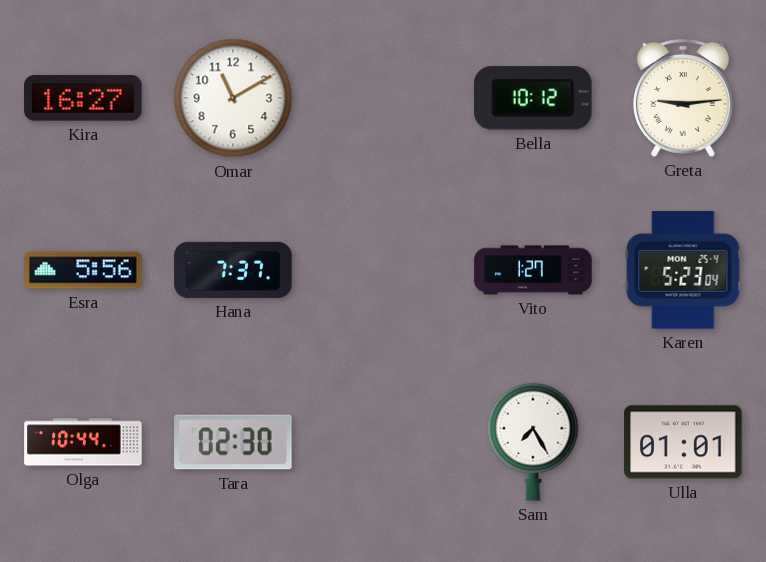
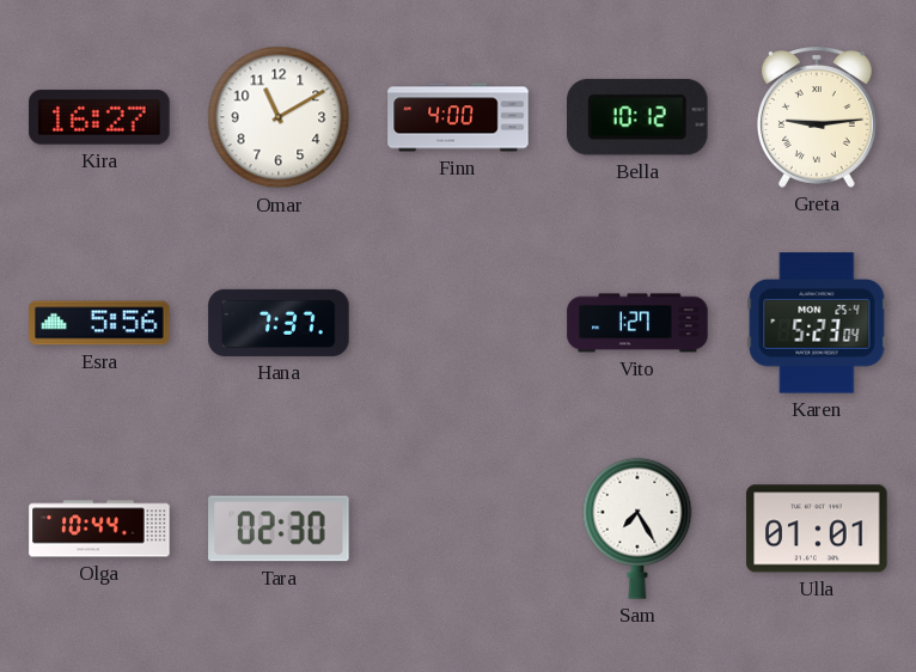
Finn: none -> 4:00
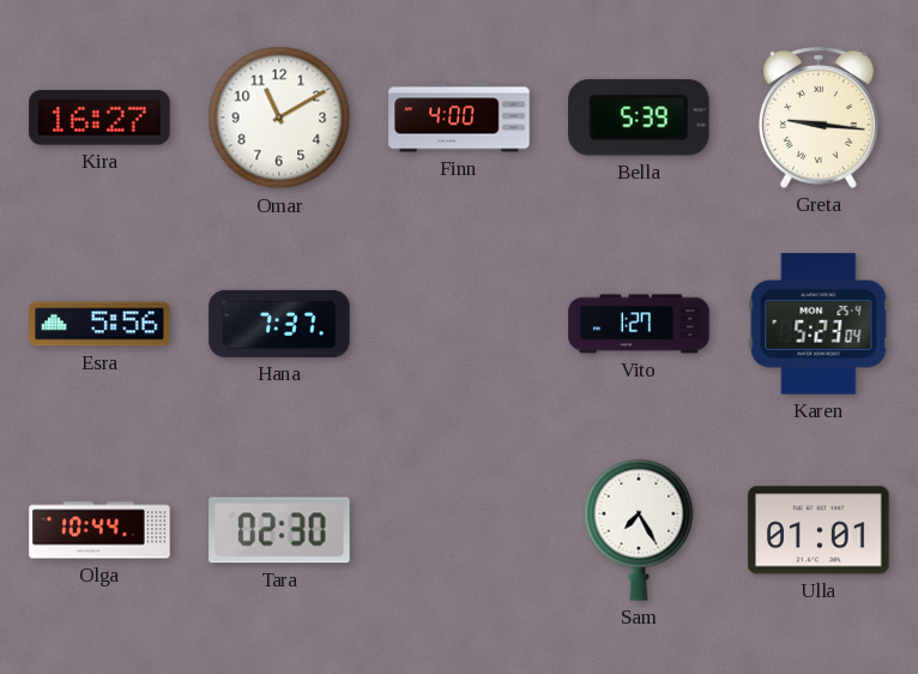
Bella: 10:12 -> 5:39
Greta: 9:14 -> 9:16
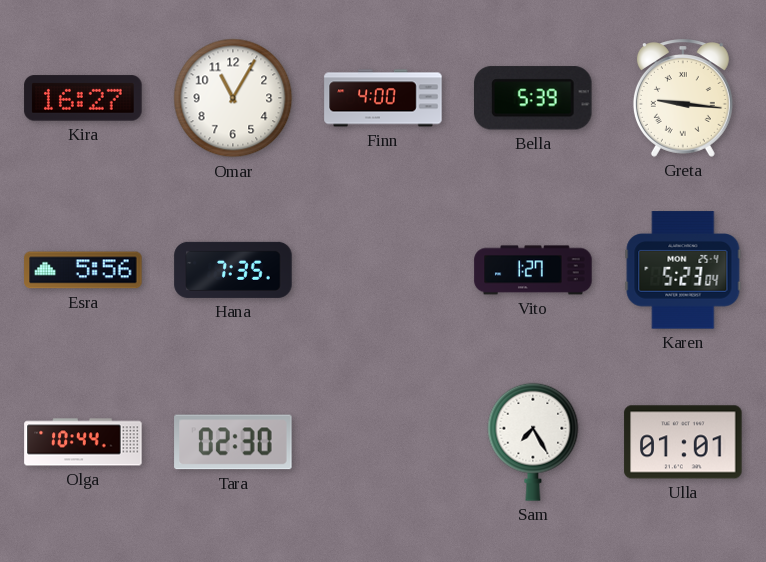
Omar: 11:10 -> 11:05
Hana: 7:37 -> 7:35
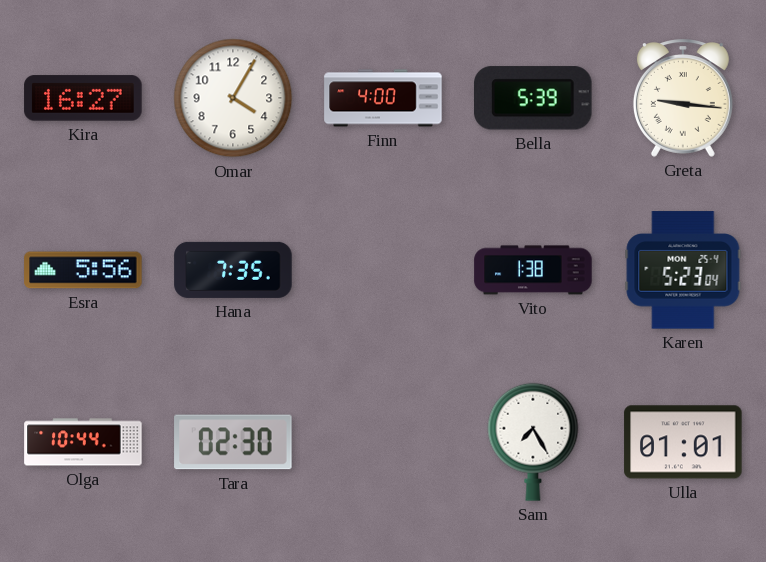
Omar: 11:05 -> 4:05
Vito: 1:27 -> 1:38
